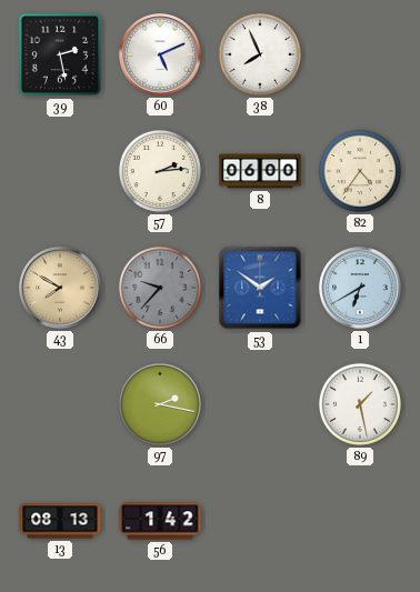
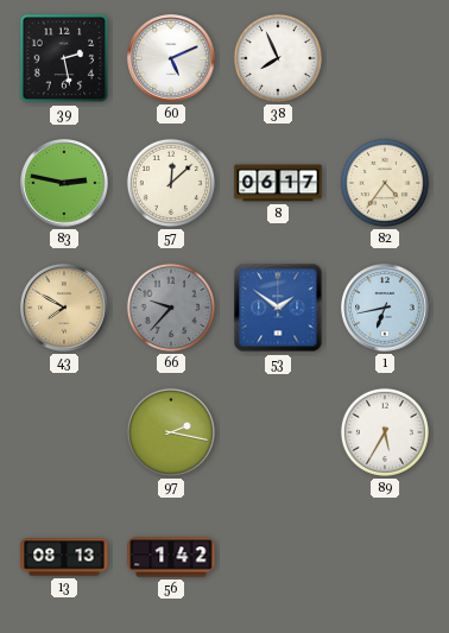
83: none -> 2:47
57: 2:14 -> 12:08
8: 06:00 -> 06:17
1: 6:40 -> 6:43
89: 1:28 -> 5:35
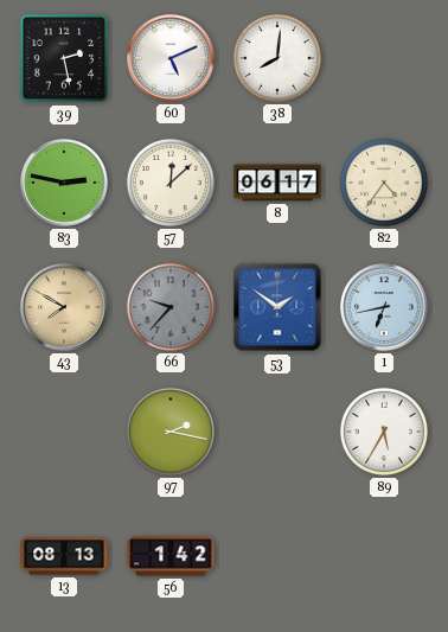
38: 7:56 -> 8:01
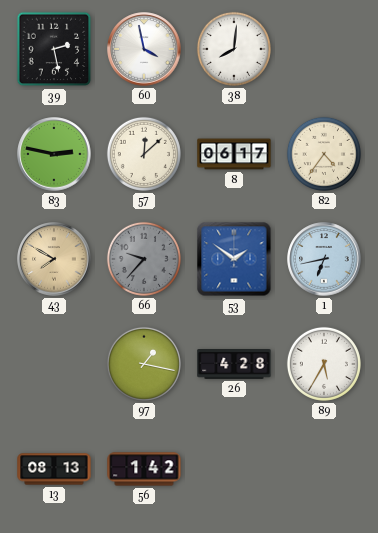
60: 5:11 -> 3:58
97: 2:17 -> 1:17
26: none -> 4:28
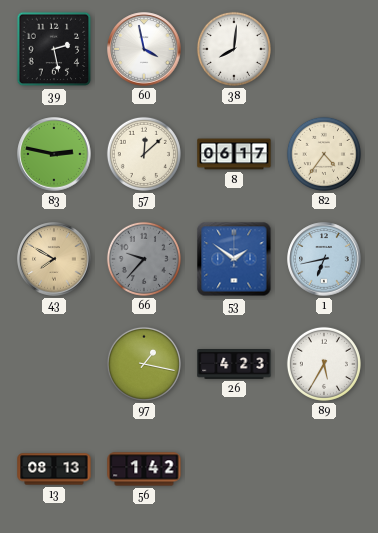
26: 4:28 -> 4:23
